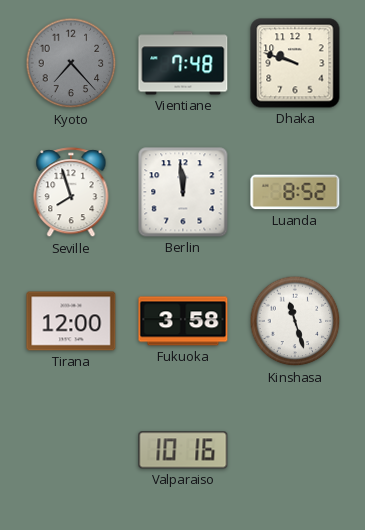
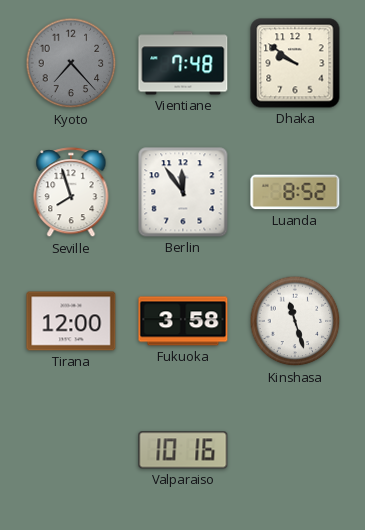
Dhaka: 9:48 -> 9:51
Berlin: 11:59 -> 11:54
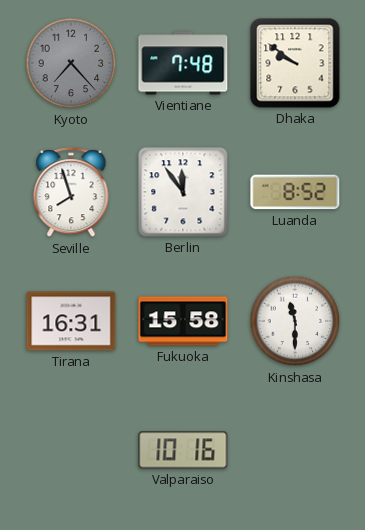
Tirana: 12:00 -> 16:31
Fukuoka: 3:58 -> 15:58
Kinshasa: 11:27 -> 11:30
